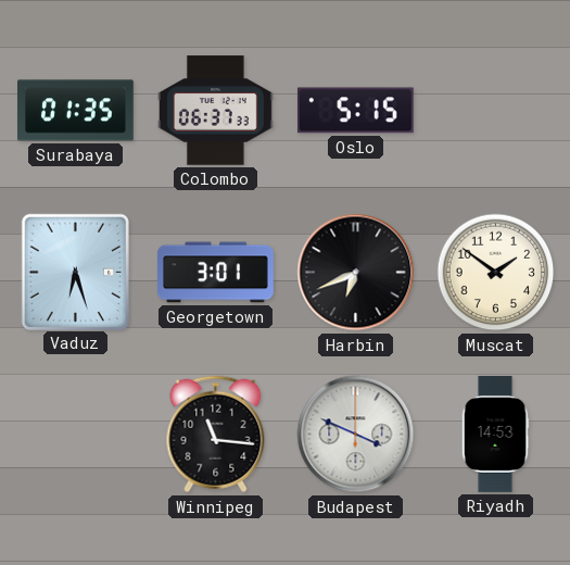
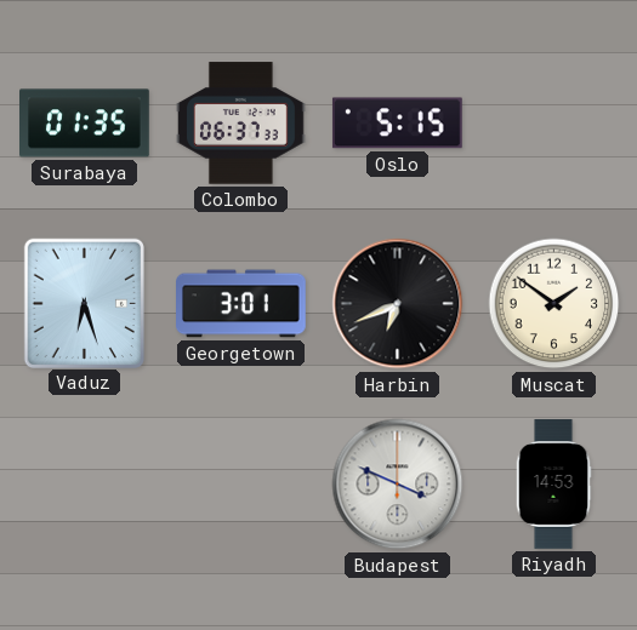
Winnipeg: 11:16 -> none
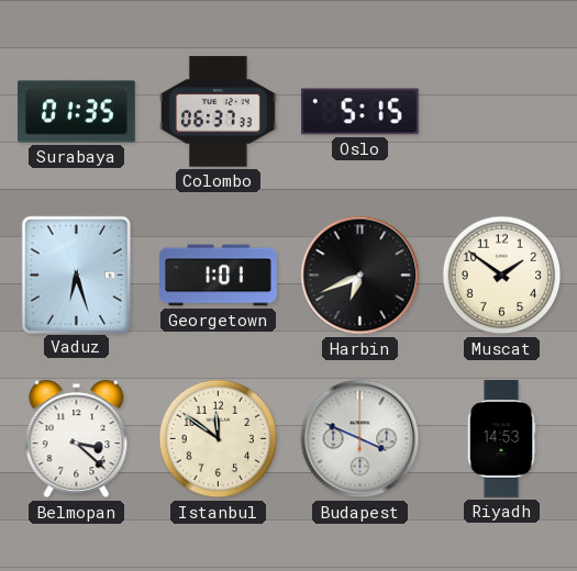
Georgetown: 3:01 -> 1:01
Belmopan: none -> 3:22
Istanbul: none -> 11:51
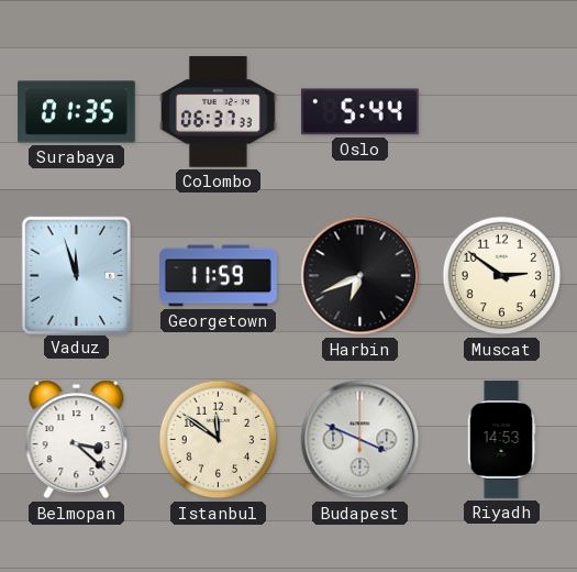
Oslo: 5:15 -> 5:44
Vaduz: 6:27 -> 11:57
Georgetown: 1:01 -> 11:59
Muscat: 1:51 -> 2:51
